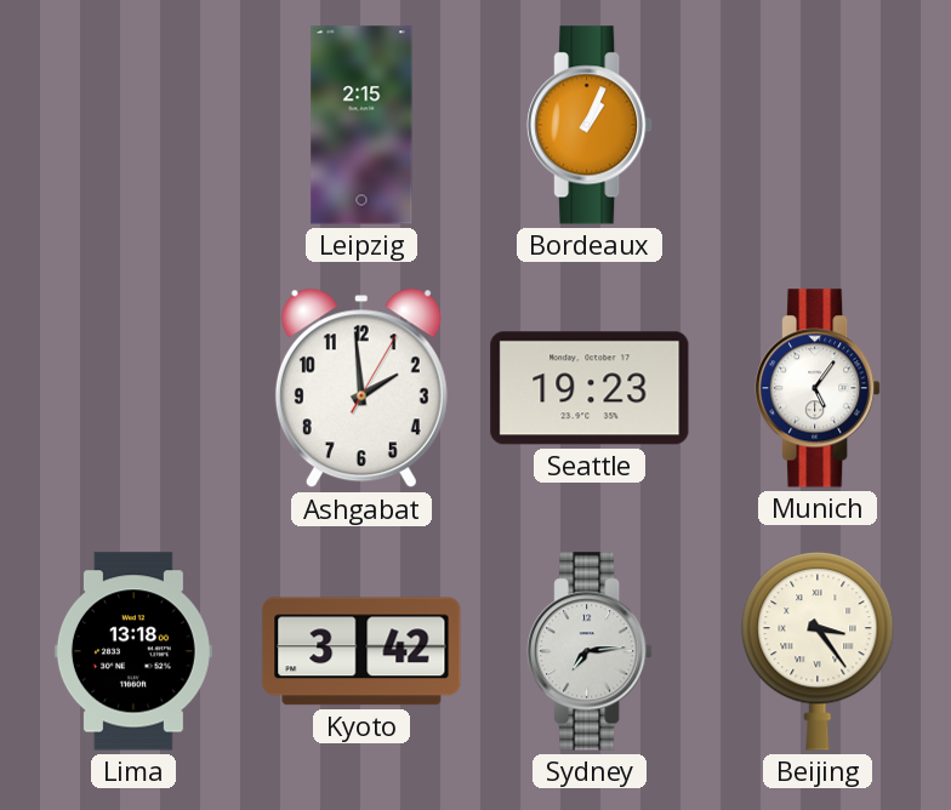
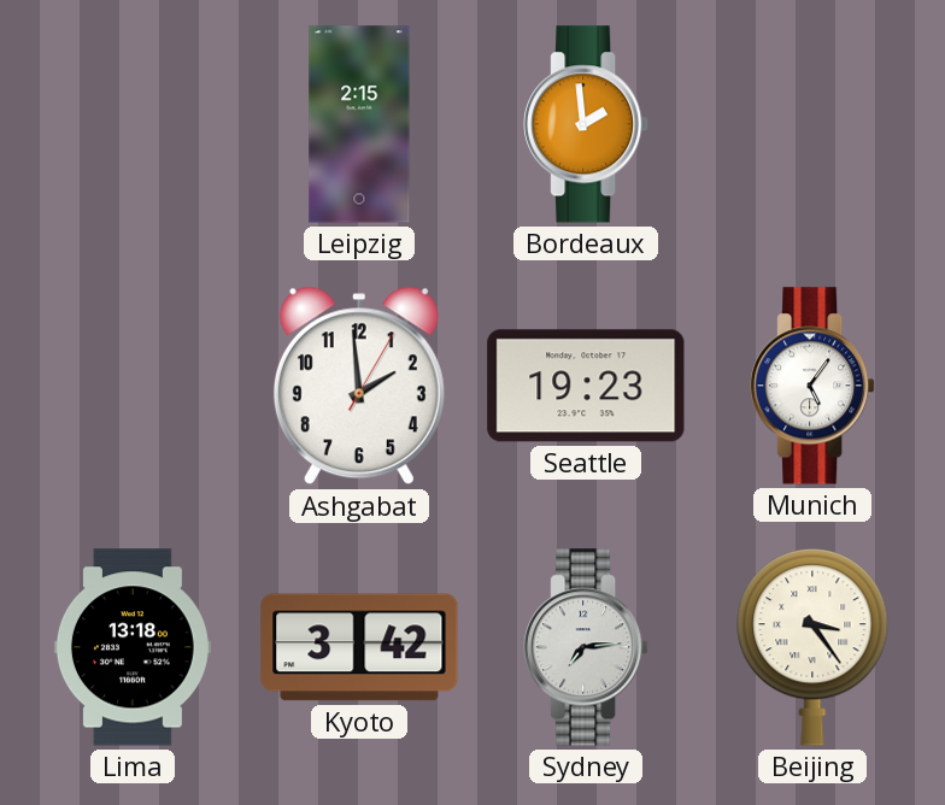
Bordeaux: 1:04 -> 1:59
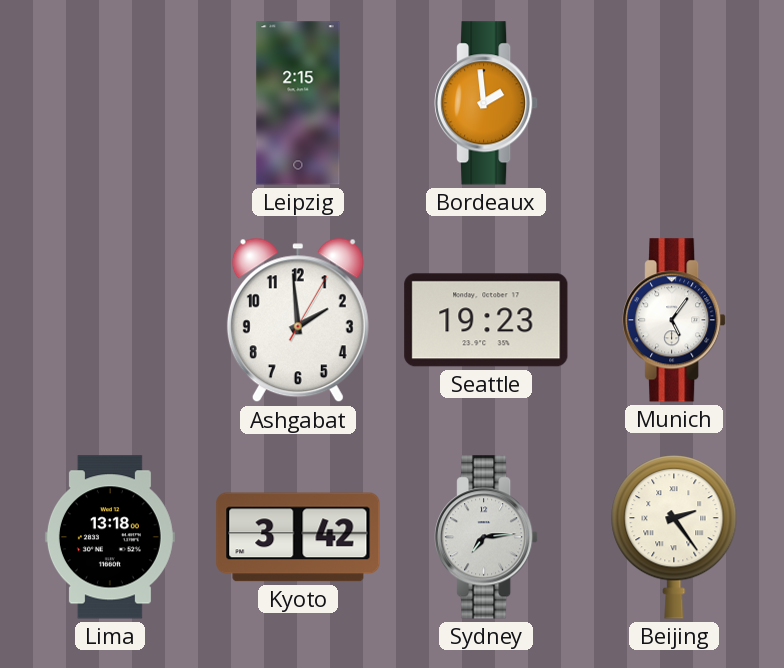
Beijing: 3:24 -> 2:24
